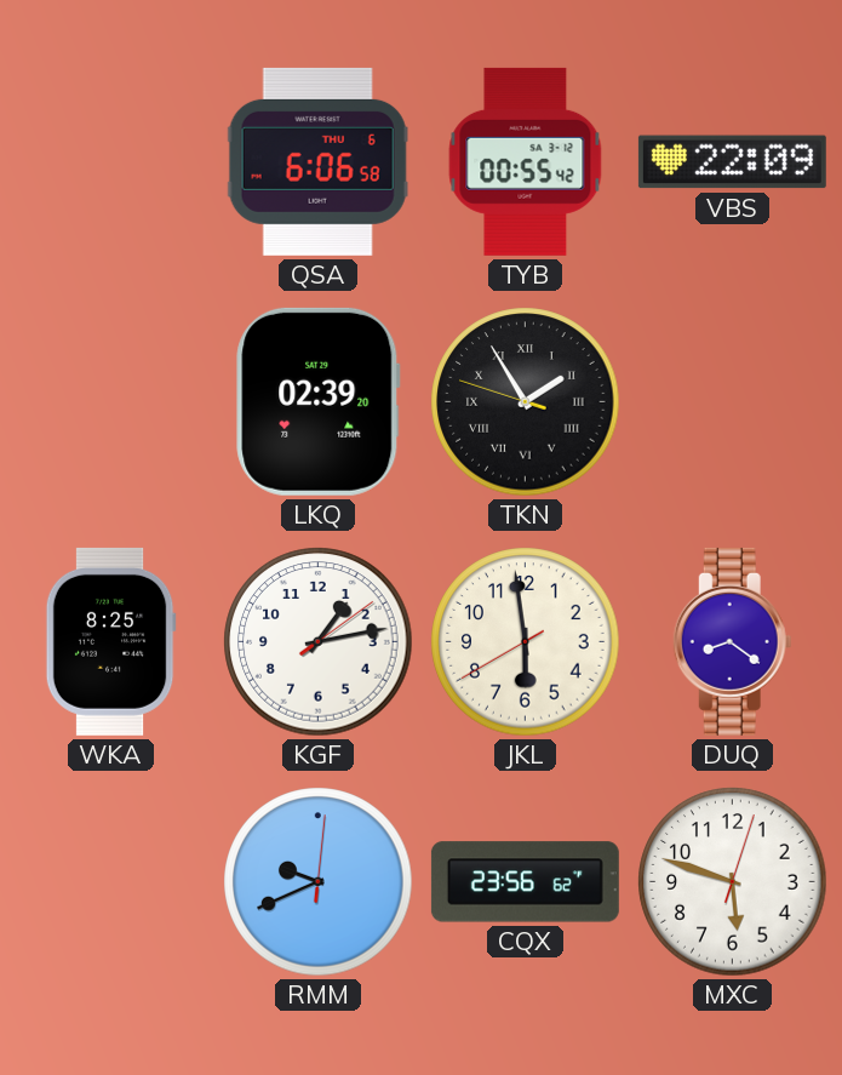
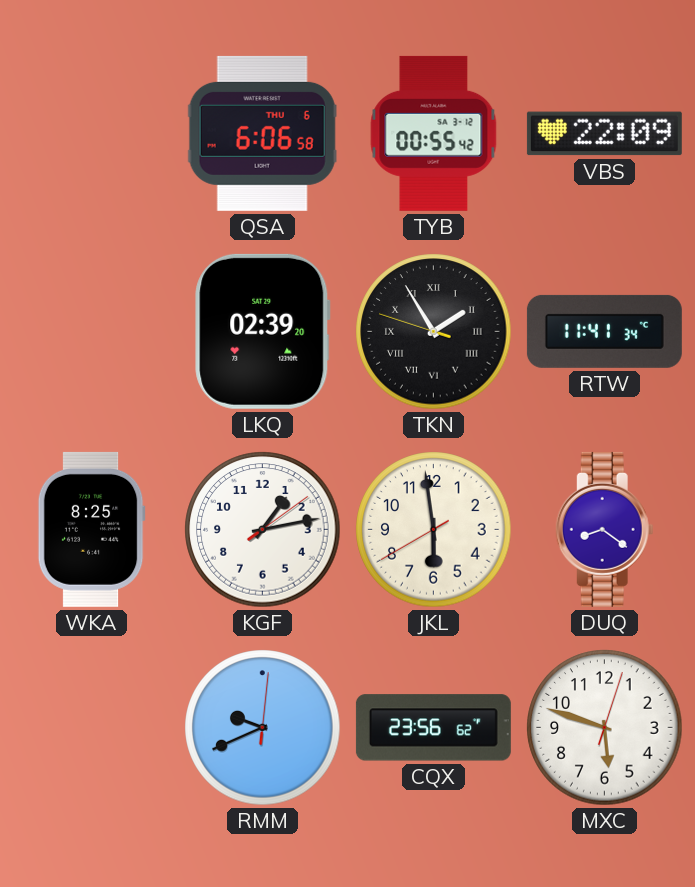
RTW: none -> 11:41
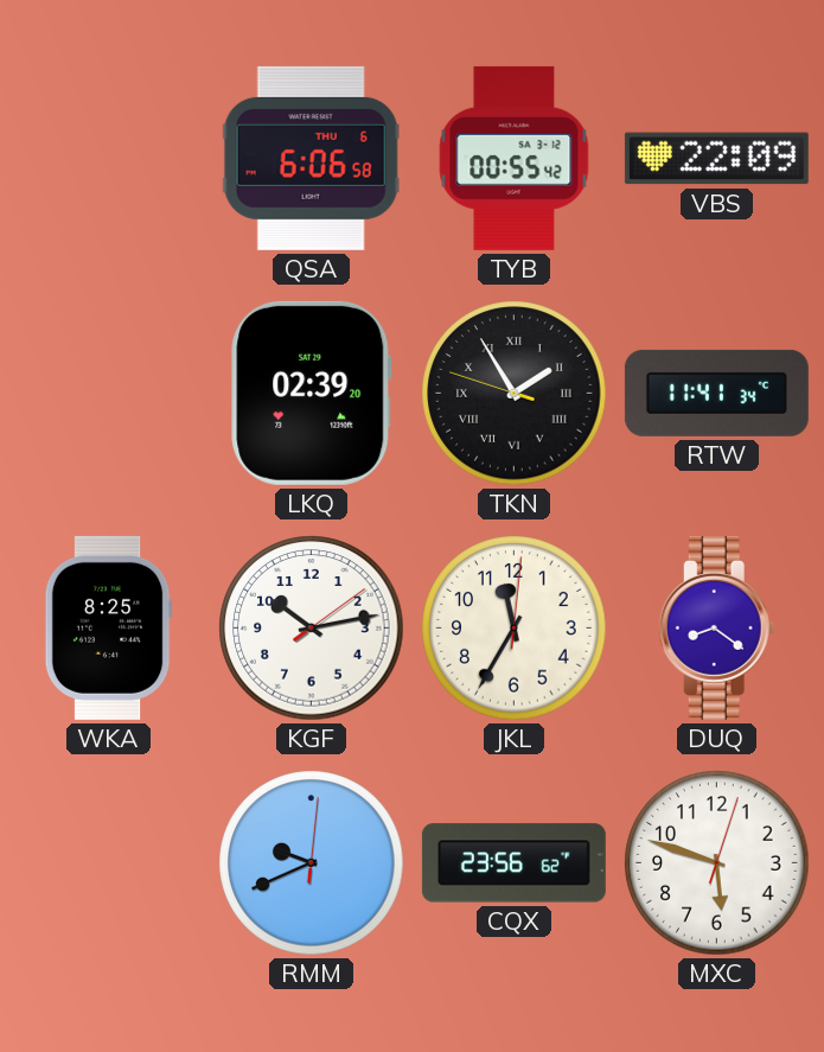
KGF: 1:13 -> 10:13
JKL: 5:58 -> 11:35
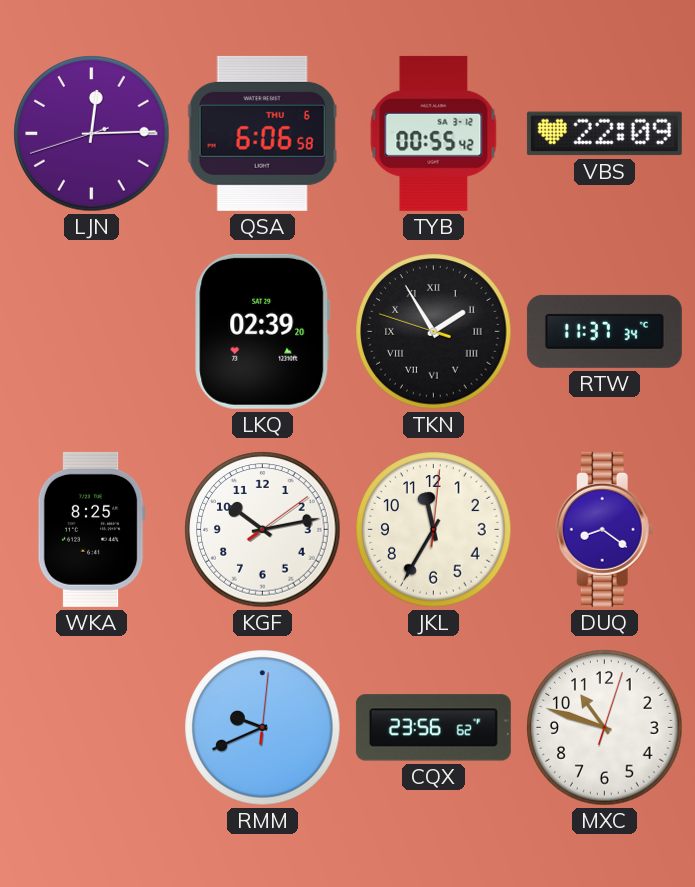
LJN: none -> 12:14
RTW: 11:41 -> 11:37
MXC: 5:48 -> 10:48
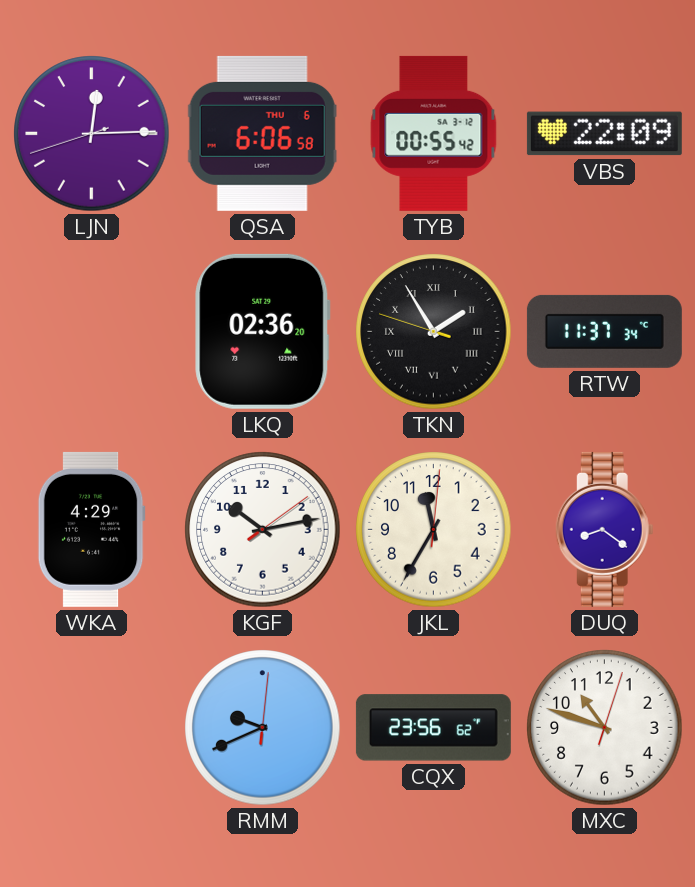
LKQ: 02:39 -> 02:36
WKA: 8:25 -> 4:29
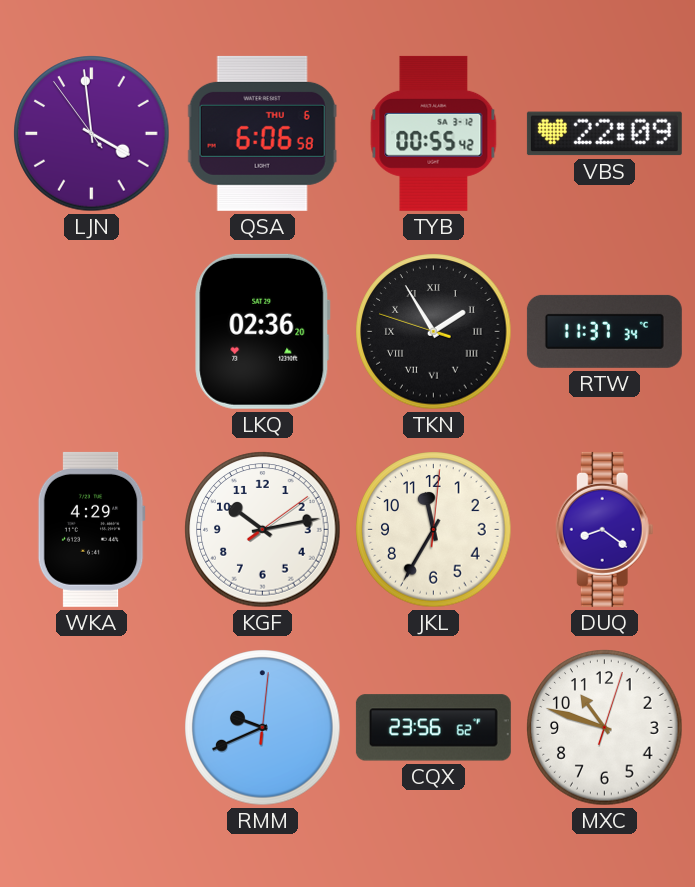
LJN: 12:14 -> 3:58
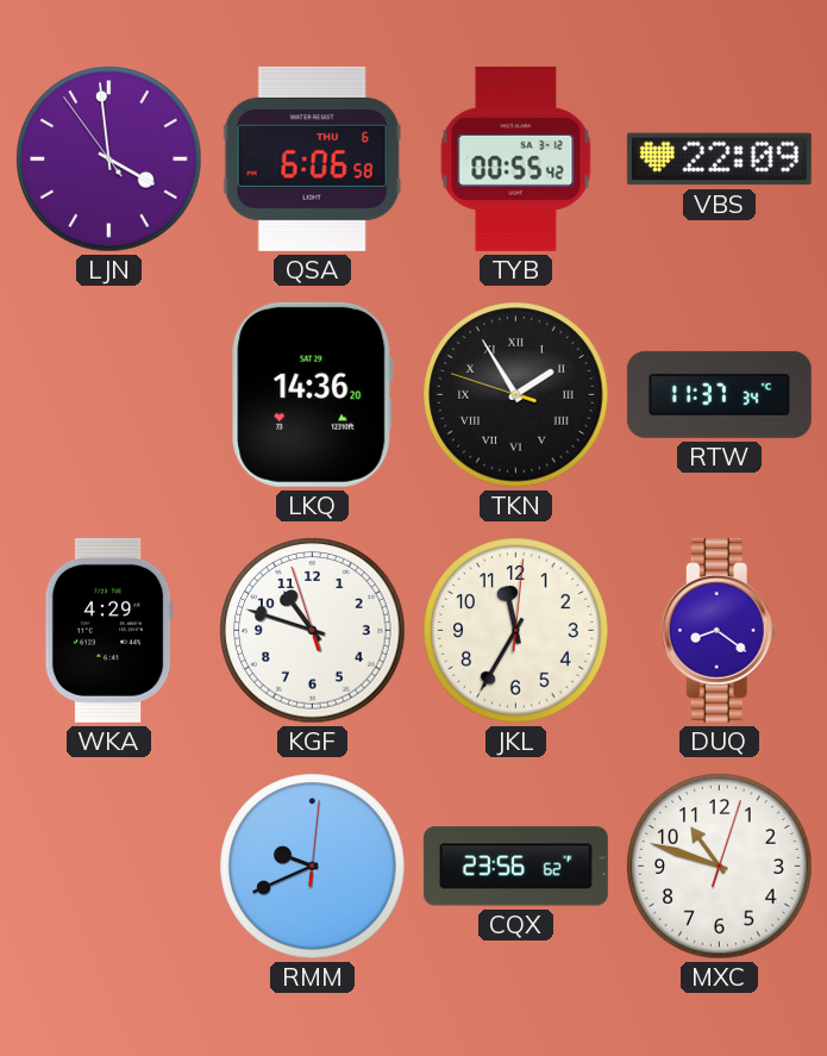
LKQ: 02:36 -> 14:36
KGF: 10:13 -> 10:47
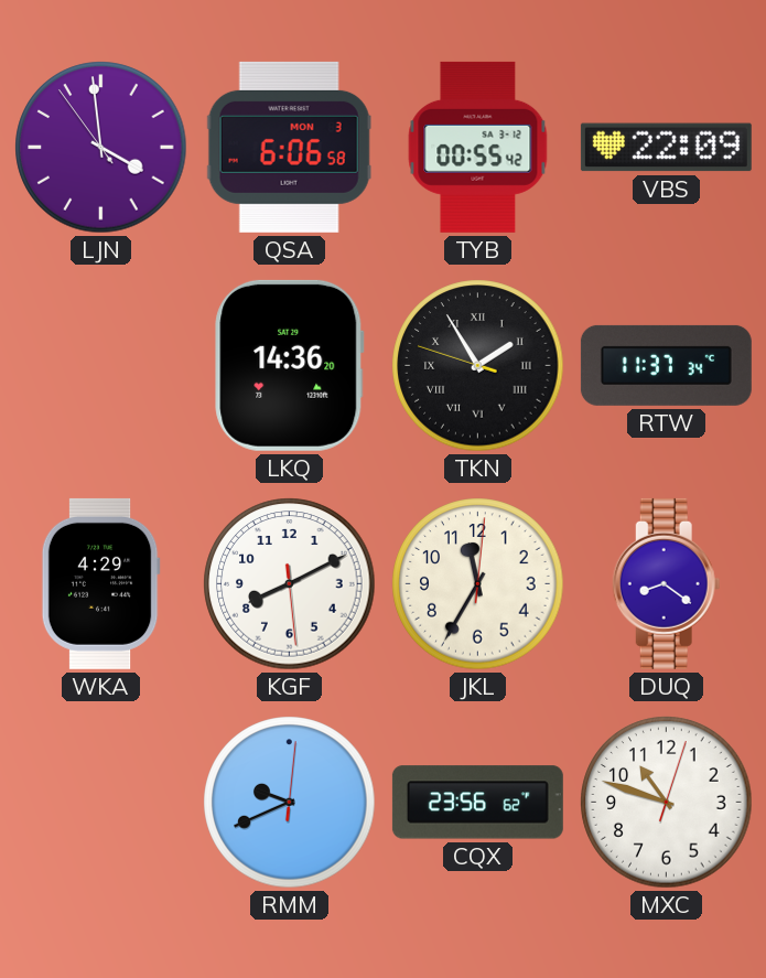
QSA date: THU 6 -> MON 3
KGF: 10:47 -> 8:10
